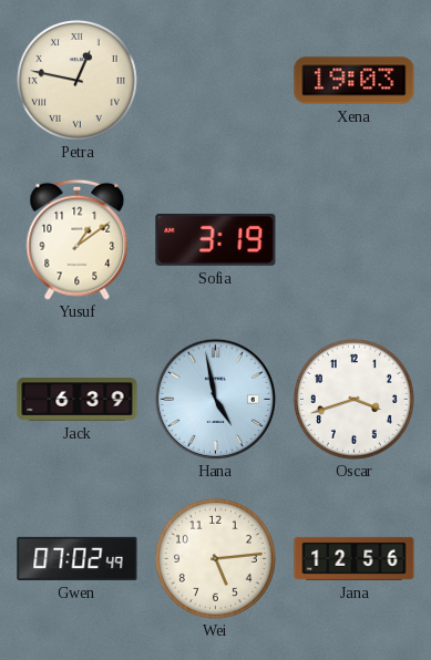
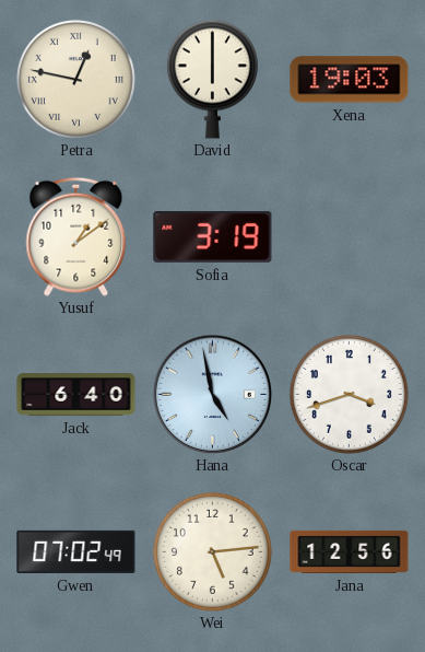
David: none -> 6:00
Jack: 6:39 -> 6:40
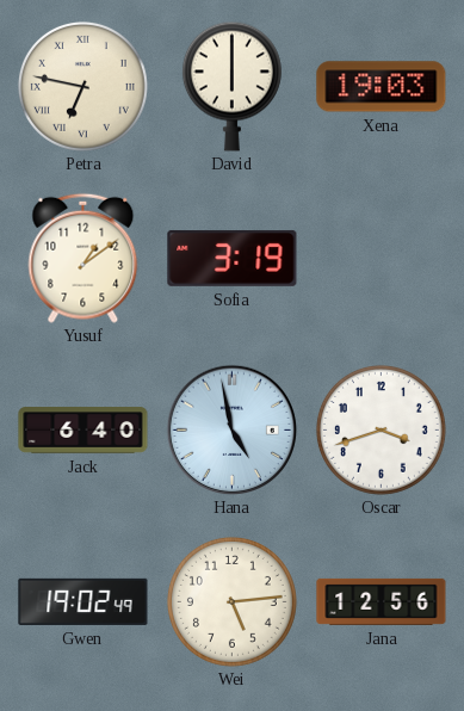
Petra: 12:47 -> 6:47
Gwen: 07:02 -> 19:02
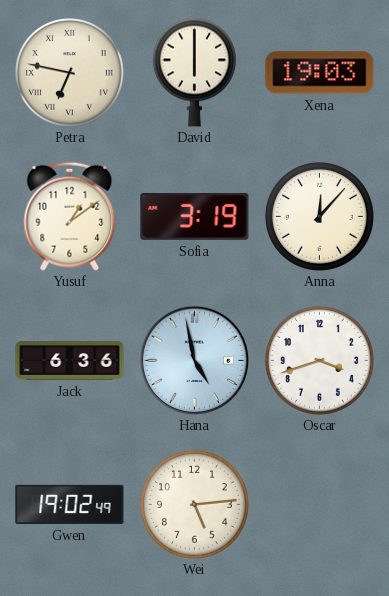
Anna: none -> 12:07
Jack: 6:40 -> 6:36
Jana: 12:56 -> none
